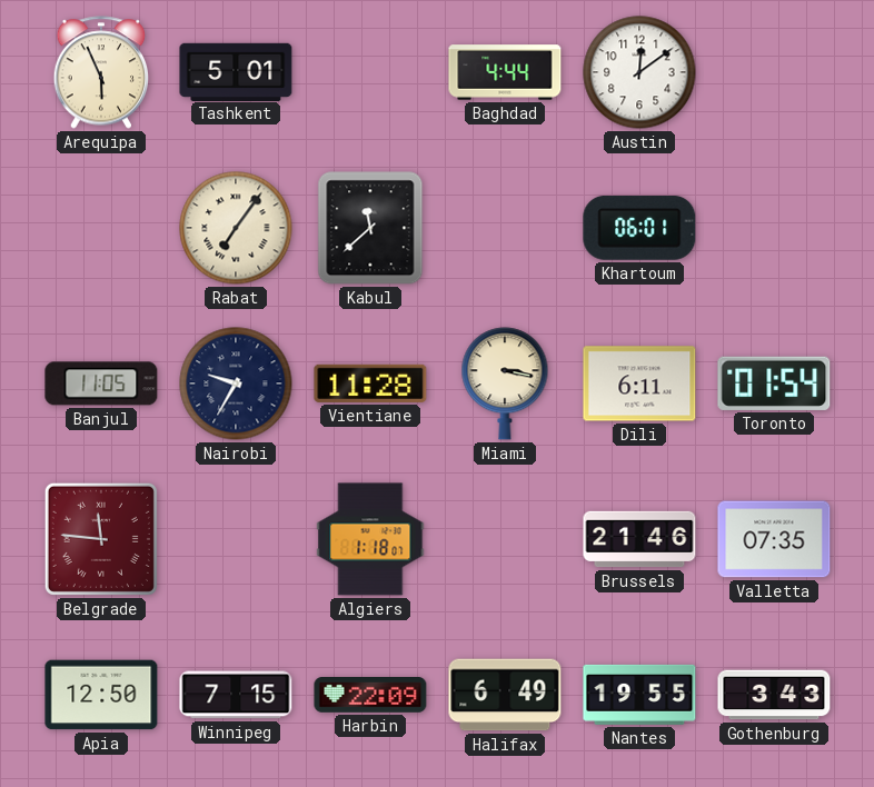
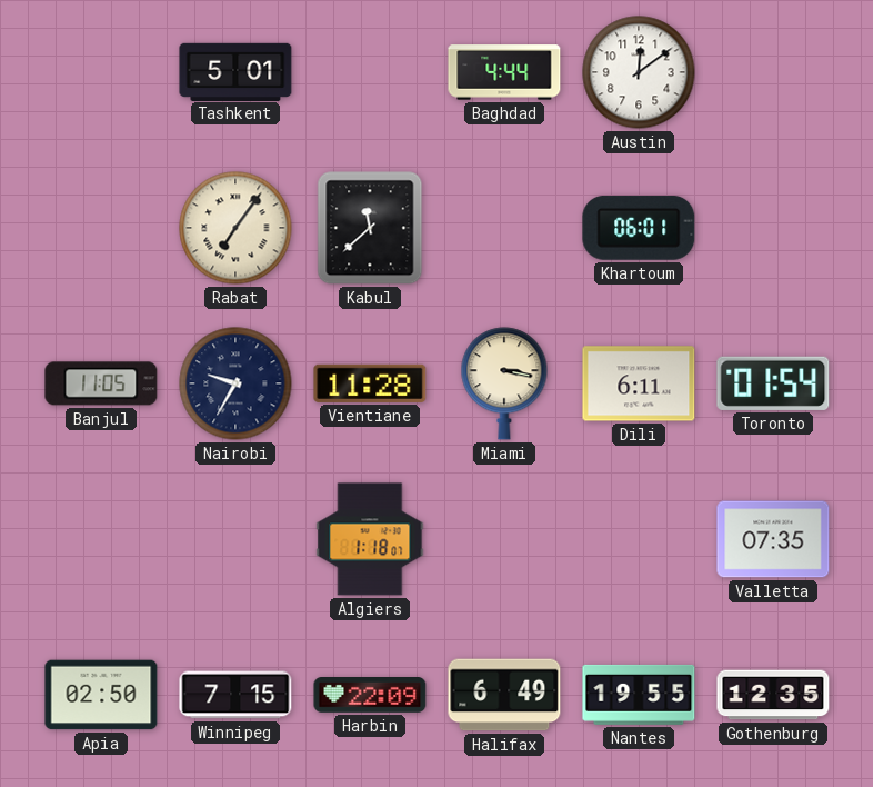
Arequipa: 5:56 -> none
Belgrade: 11:46 -> none
Brussels: 21:46 -> none
Apia: 12:50 -> 02:50
Gothenburg: 3:43 -> 12:35
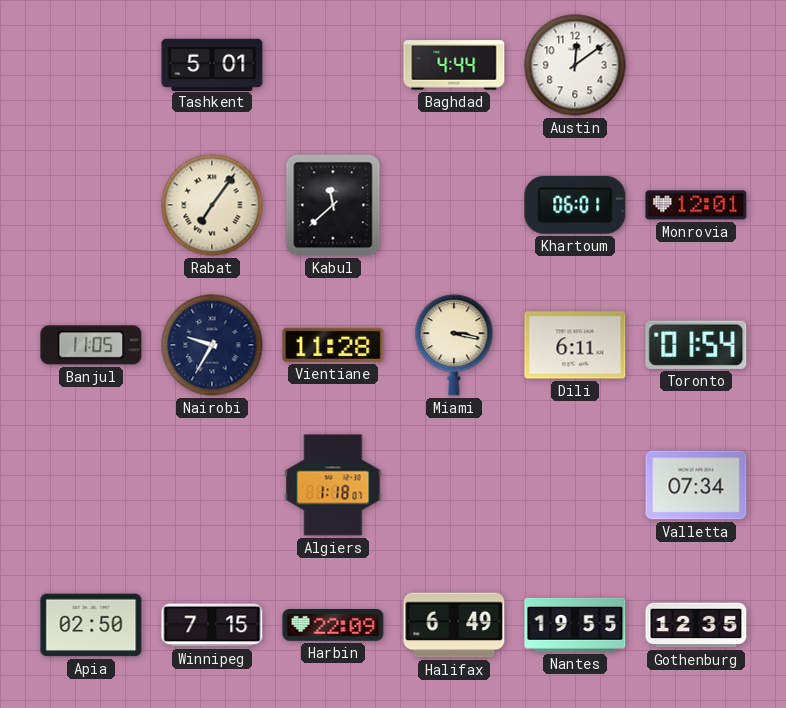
Monrovia: none -> 12:01
Valletta: 07:35 -> 07:34
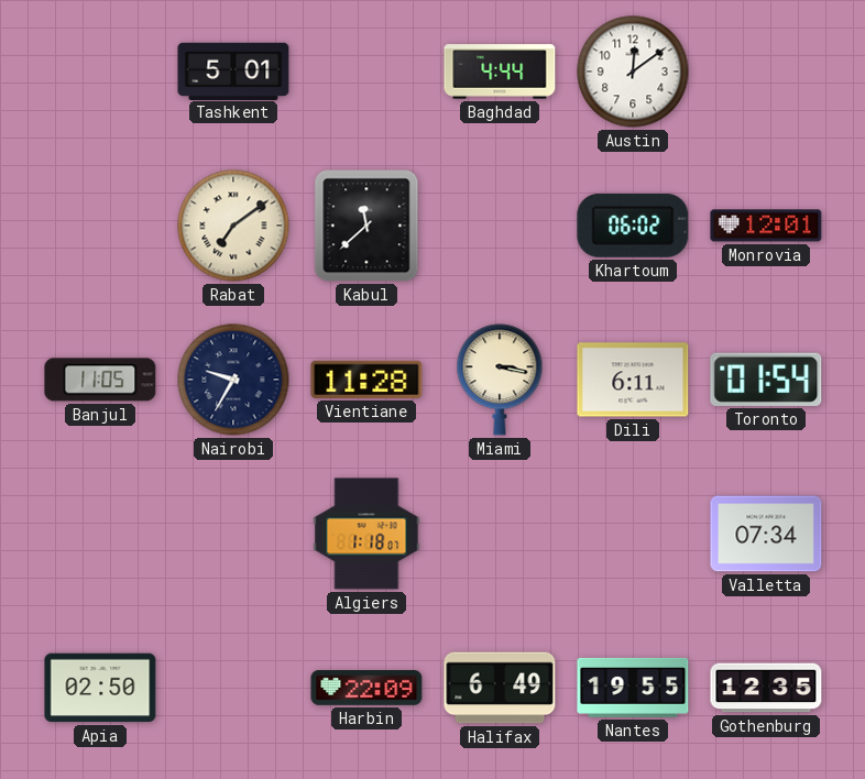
Rabat: 7:06 -> 7:09
Khartoum: 06:01 -> 06:02
Winnipeg: 7:15 -> none
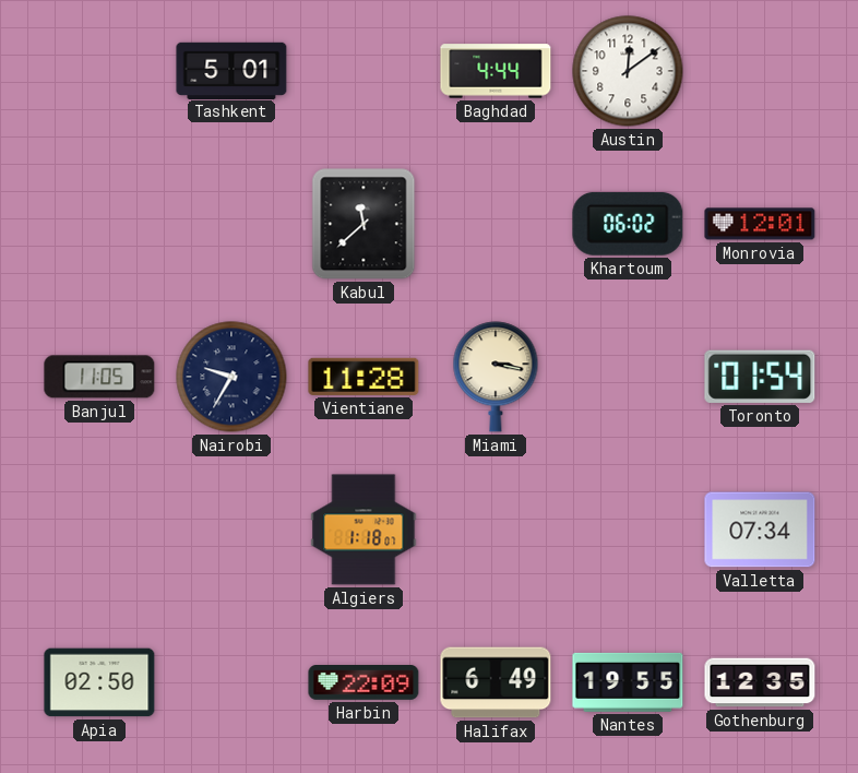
Rabat: 7:09 -> none
Dili: 6:11 -> none
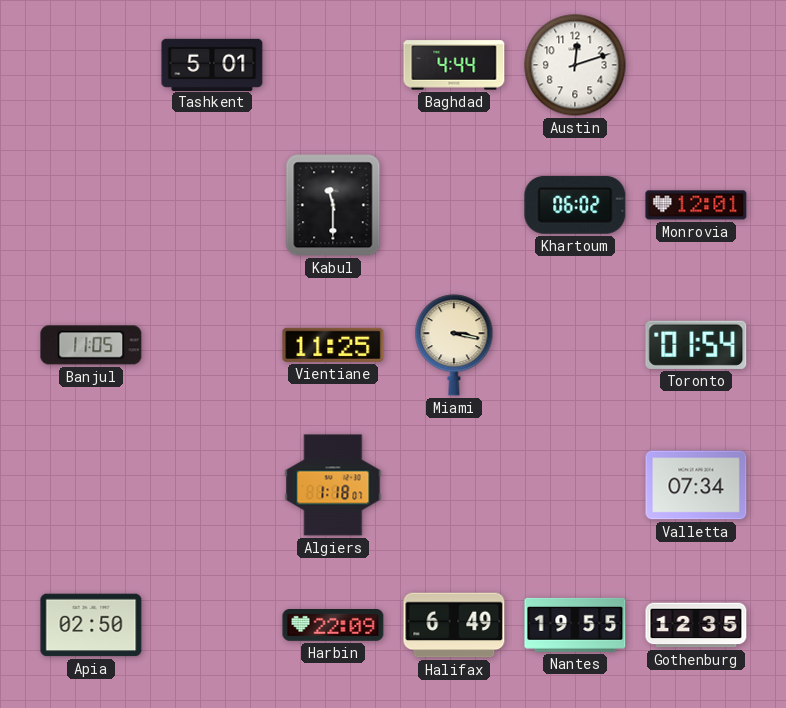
Austin: 12:09 -> 12:12
Kabul: 11:38 -> 11:30
Nairobi: 9:35 -> none
Vientiane: 11:28 -> 11:25
